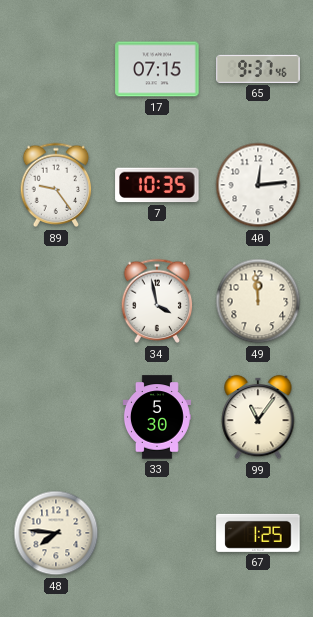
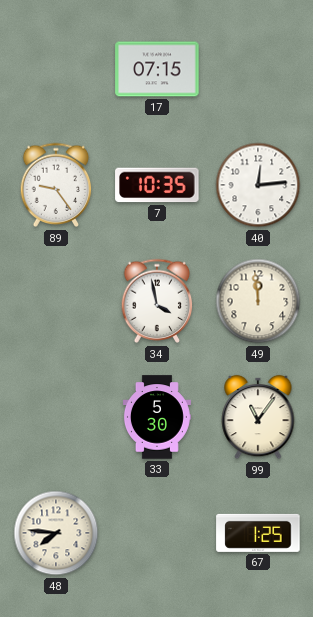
65: 9:37 -> none
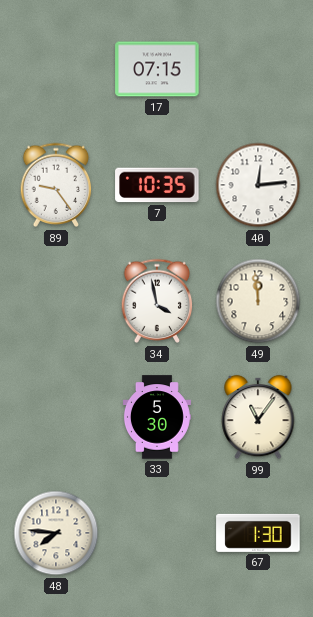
67: 1:25 -> 1:30
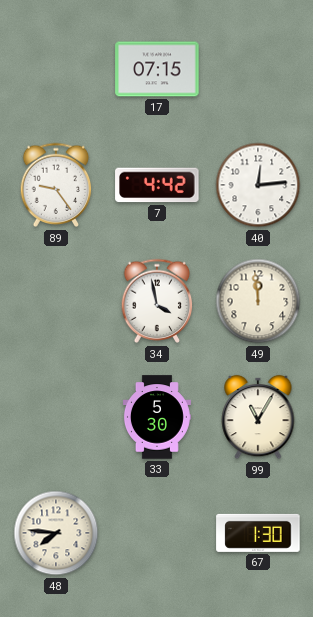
7: 10:35 -> 4:42
99: 11:06 -> 11:05
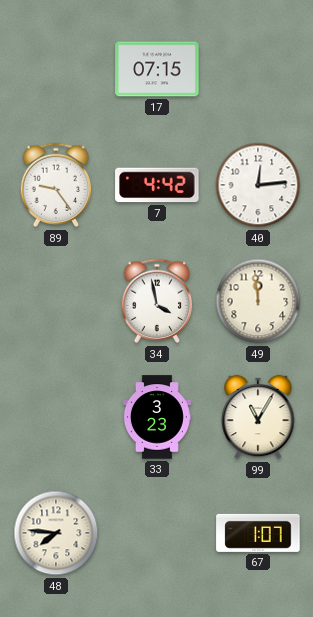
33: 5:30 -> 3:23
67: 1:30 -> 1:07
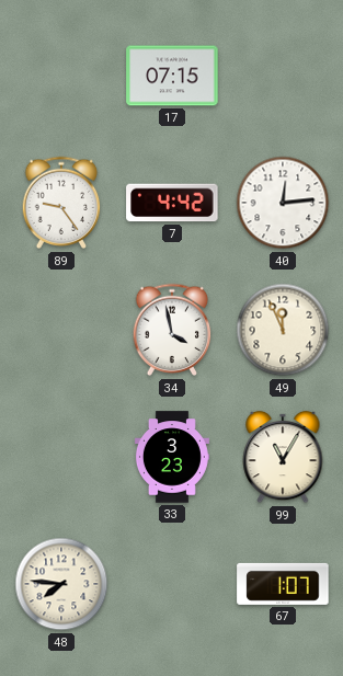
49: 11:59 -> 11:56
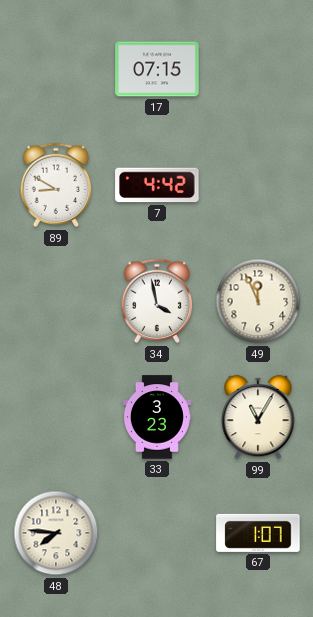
89: 9:24 -> 8:50
40: 12:14 -> none
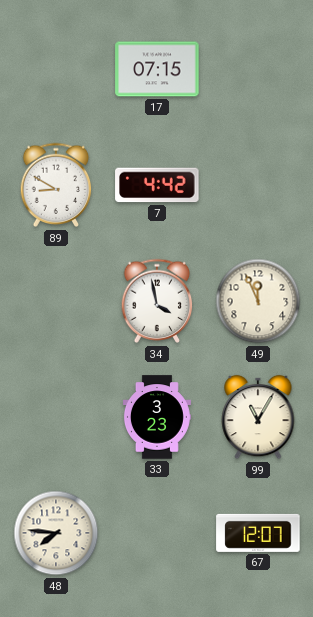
67: 1:07 -> 12:07
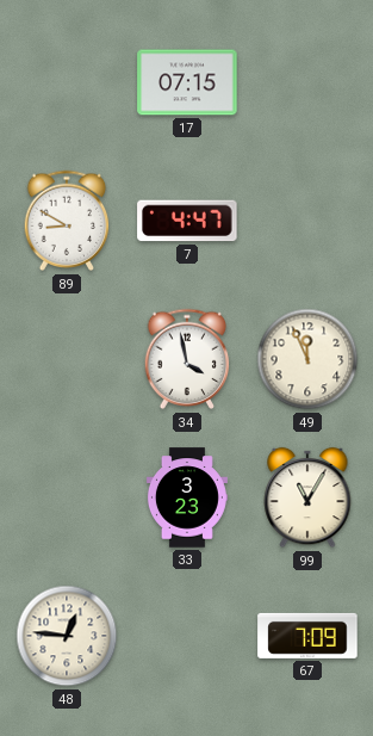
7: 4:42 -> 4:47
48: 7:46 -> 12:46
67: 12:07 -> 7:09
